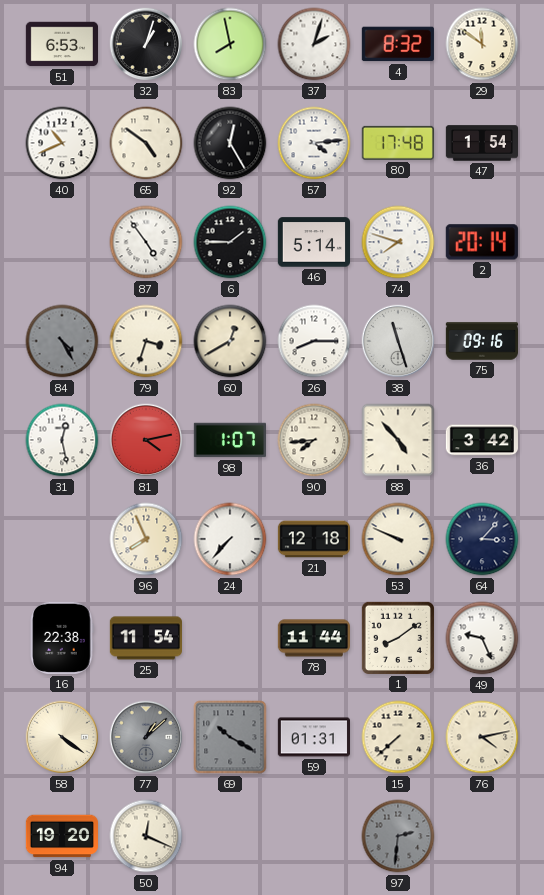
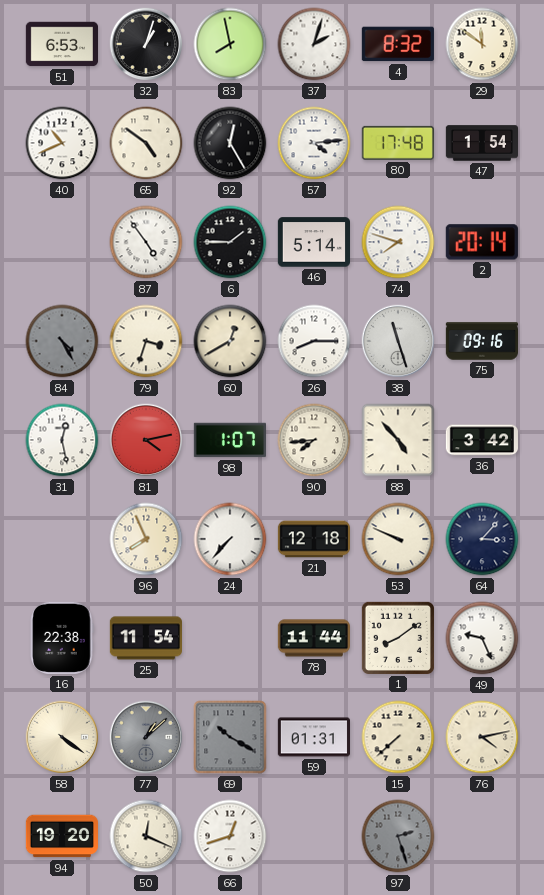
66: none -> 12:42
97: 2:31 -> 2:27
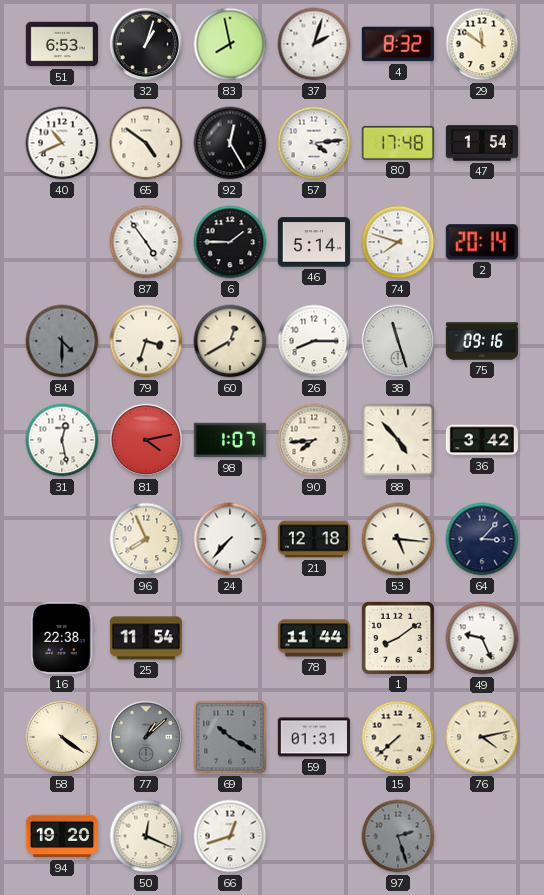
84: 4:25 -> 4:30
53: 9:49 -> 5:16
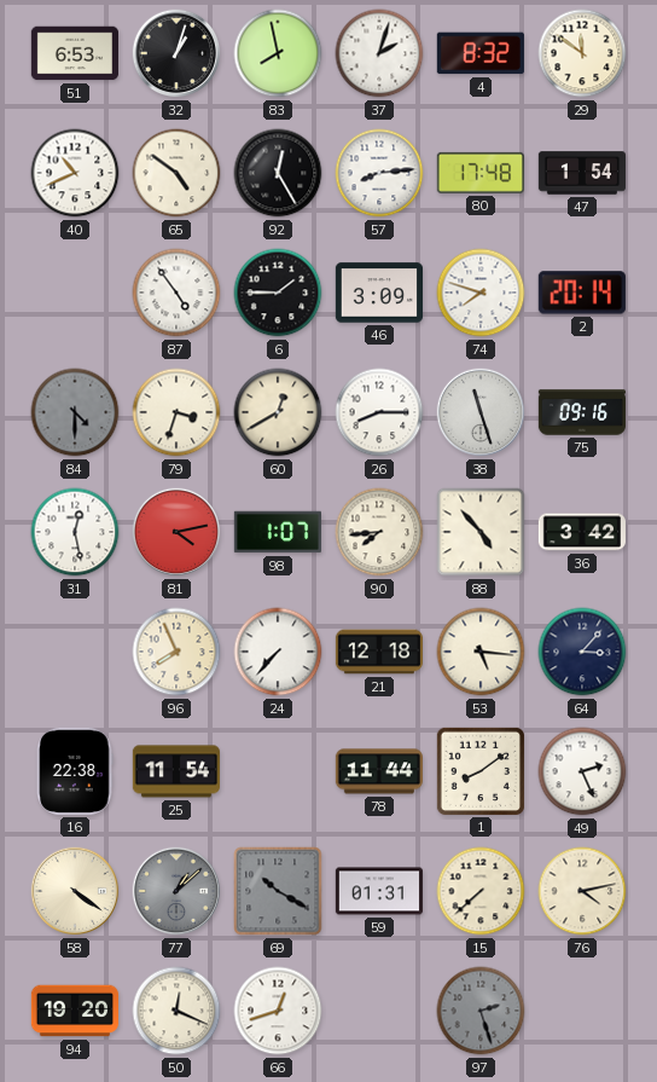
57: 4:14 -> 8:14
46: 5:14 -> 3:09
49: 9:26 -> 2:26
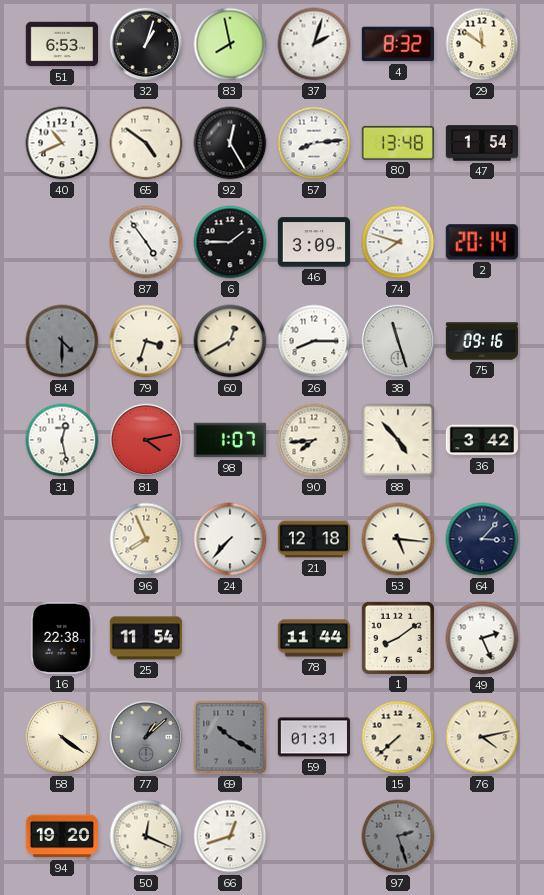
80: 17:48 -> 13:48
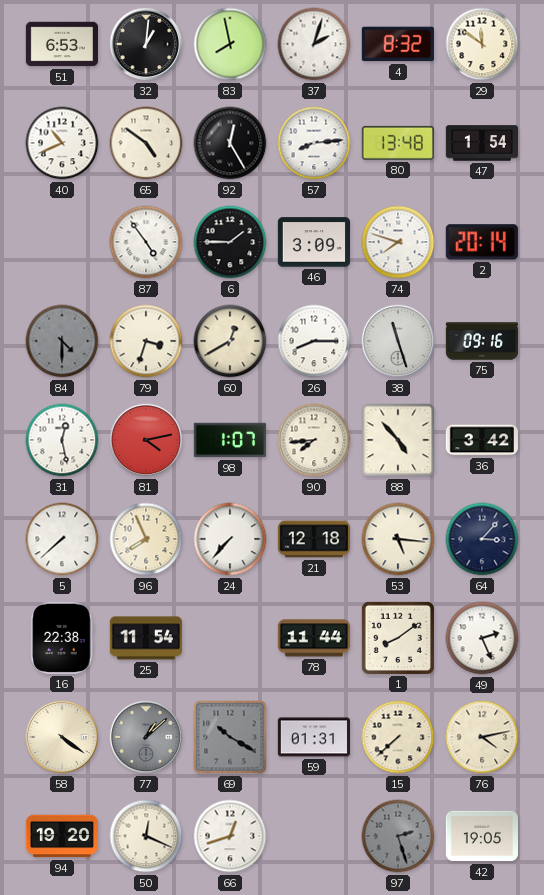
32: 1:03 -> 1:01
5: none -> 7:38
42: none -> 19:05
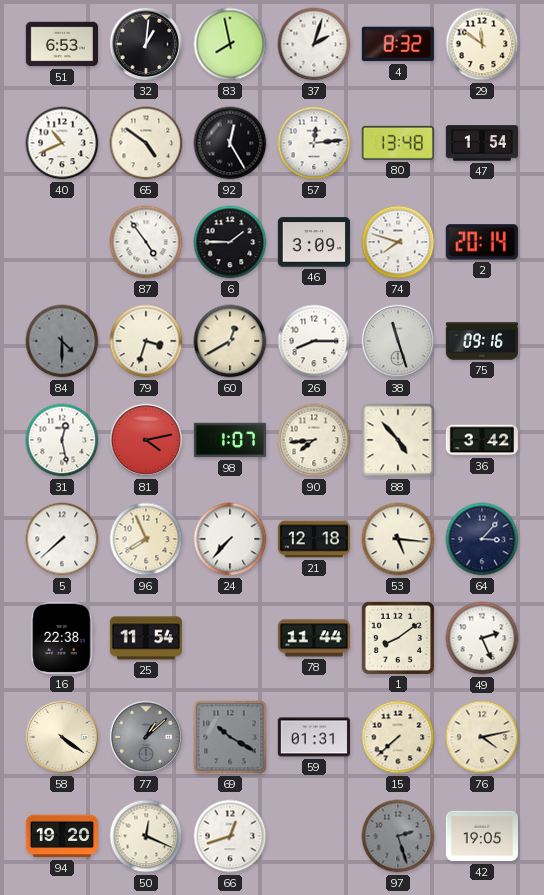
57: 8:14 -> 12:14
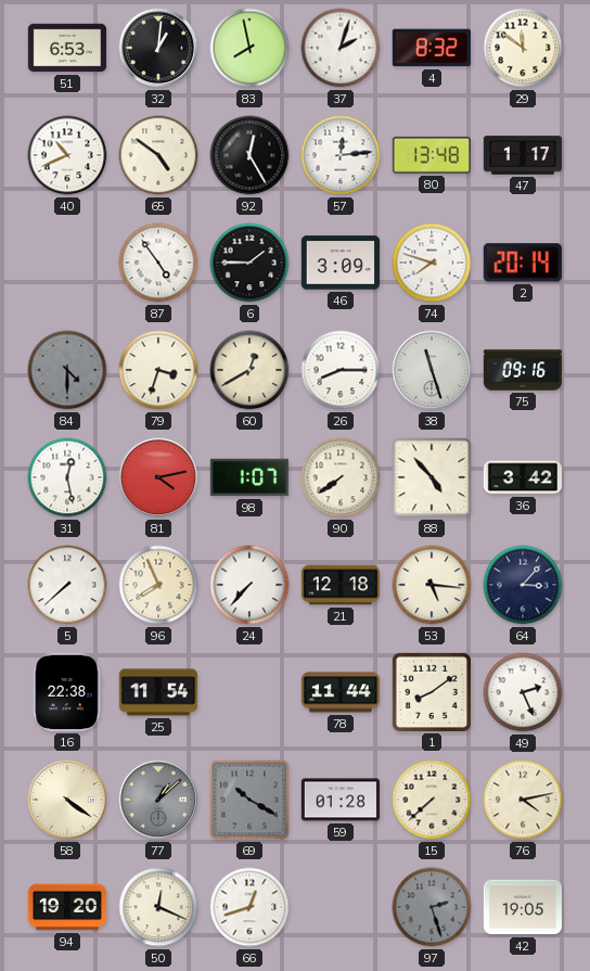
47: 1:54 -> 1:17
90: 7:44 -> 7:39
59: 01:31 -> 01:28
